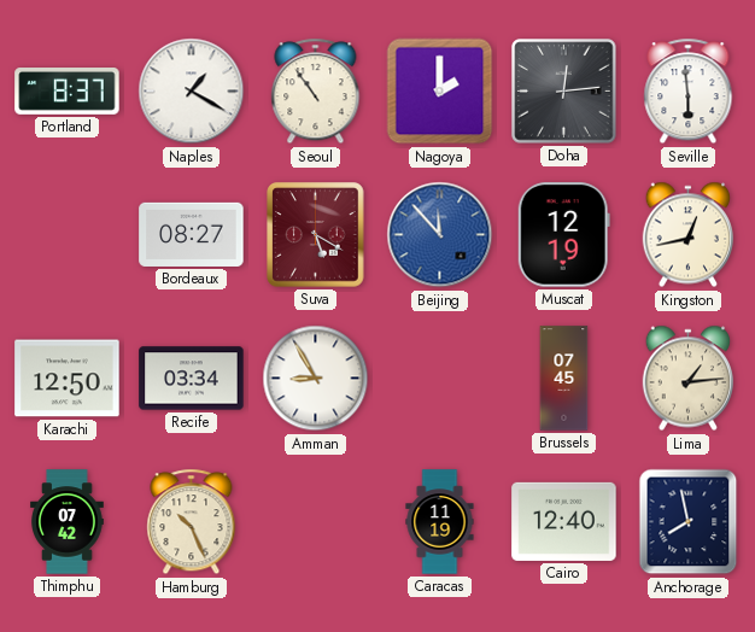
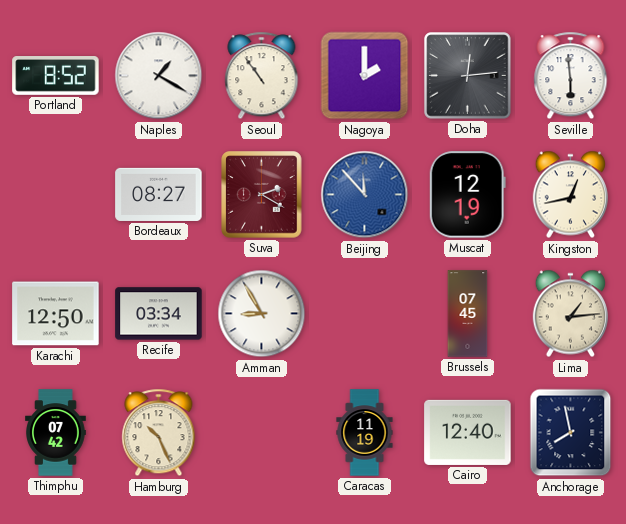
Portland: 8:37 -> 8:52
Suva: 5:20 -> 2:20
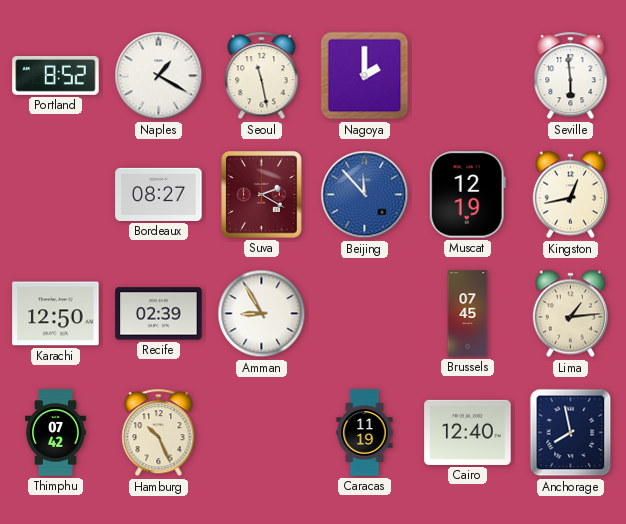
Seoul: 10:54 -> 11:28
Doha: 12:14 -> none
Recife: 03:34 -> 02:39
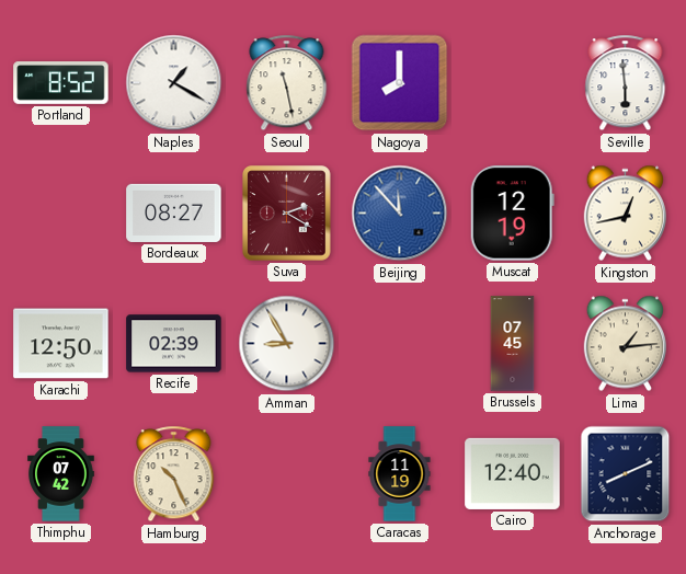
Nagoya: 2:00 -> 8:00
Anchorage: 7:58 -> 8:11
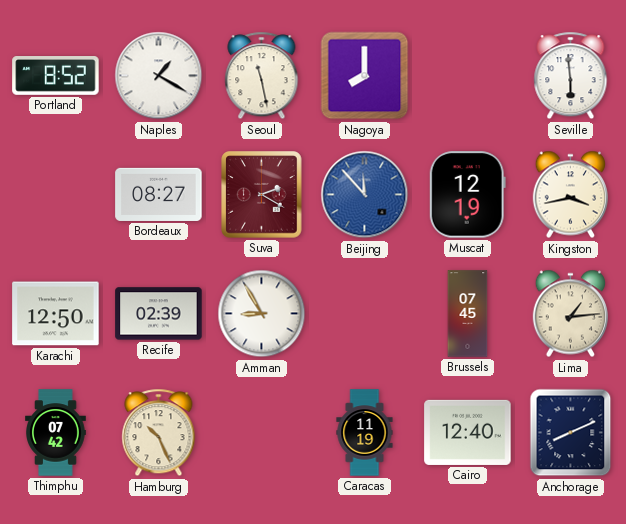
Kingston: 12:43 -> 3:43
